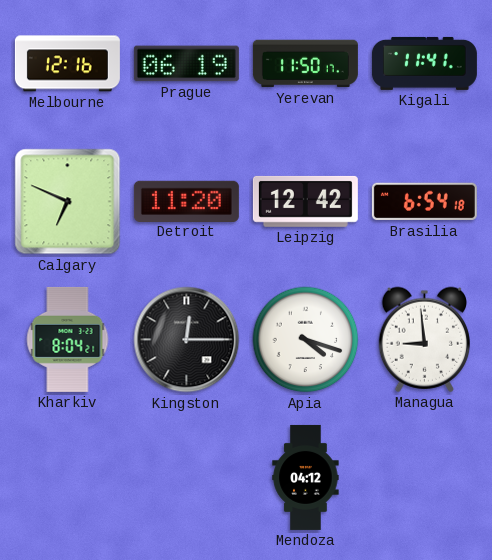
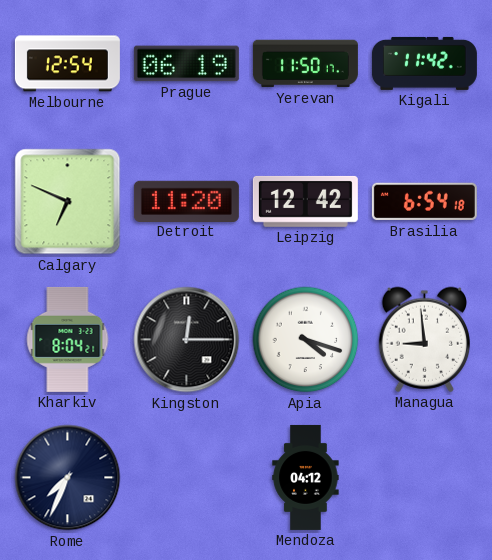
Melbourne: 12:16 -> 12:54
Kigali: 11:41 -> 11:42
Rome: none -> 7:34
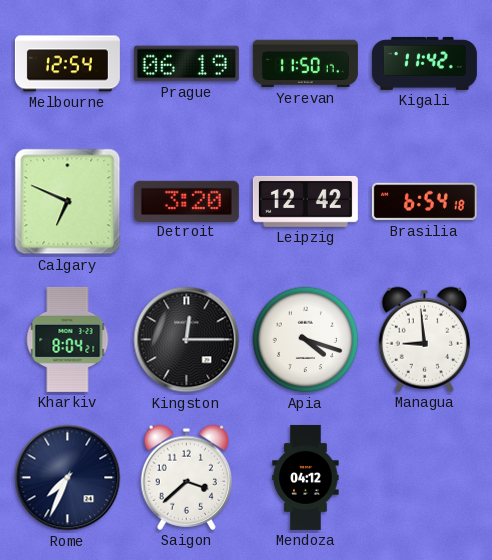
Detroit: 11:20 -> 3:20
Saigon: none -> 3:38
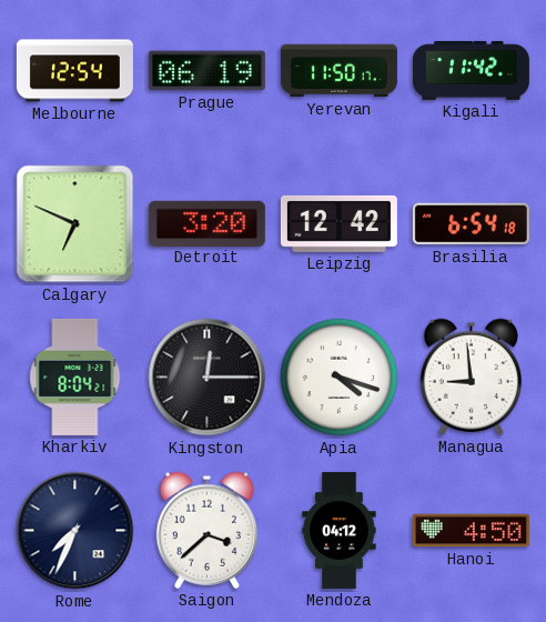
Hanoi: none -> 4:50
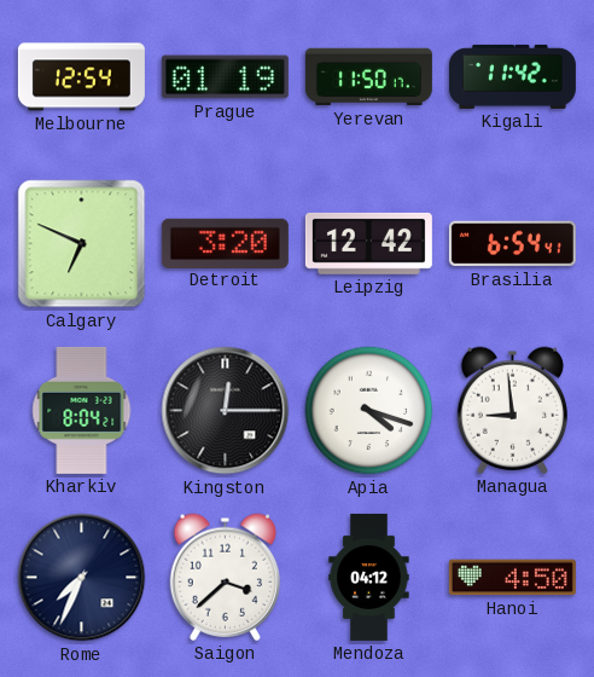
Prague: 06:19 -> 01:19
Brasilia: 6:54:18 -> 6:54:41
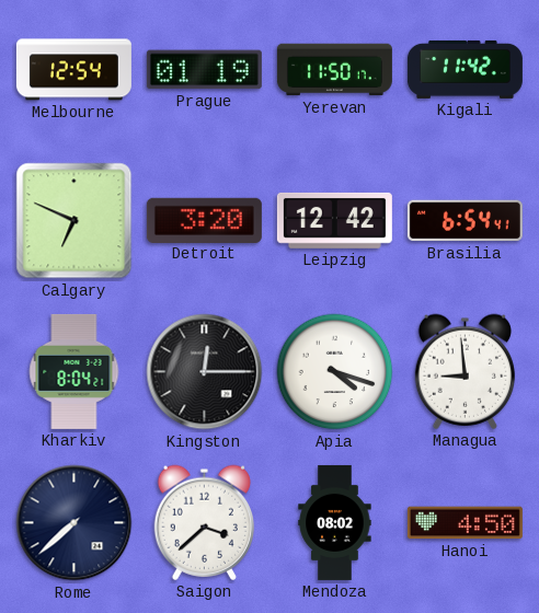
Rome: 7:34 -> 7:38
Mendoza: 04:12 -> 08:02
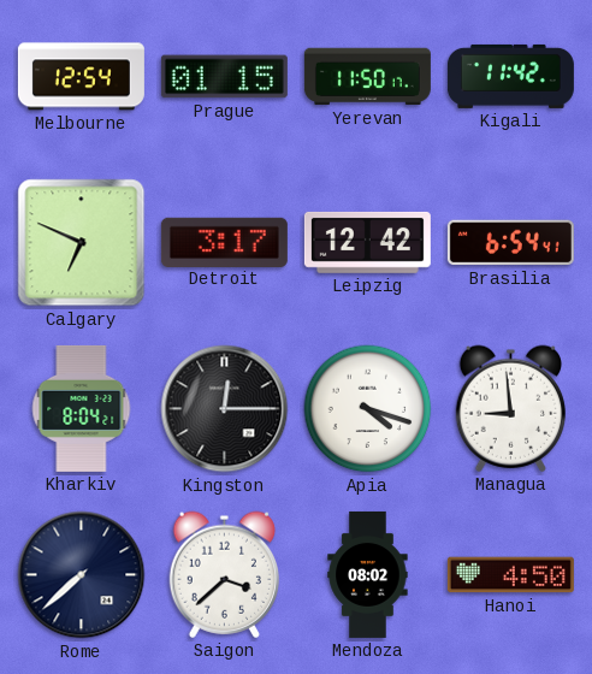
Prague: 01:19 -> 01:15
Detroit: 3:20 -> 3:17
